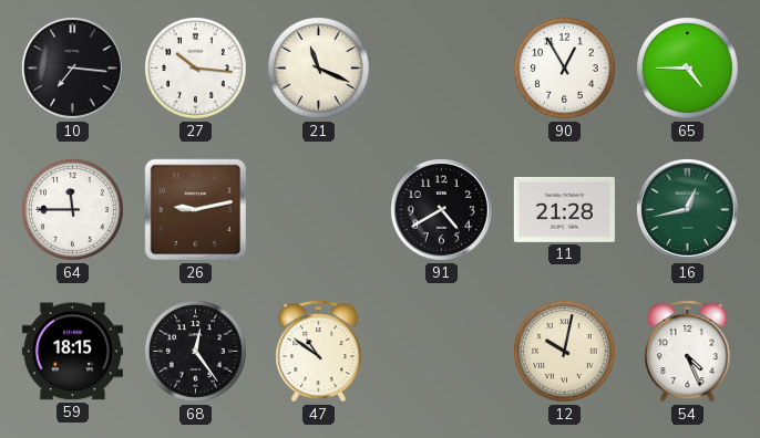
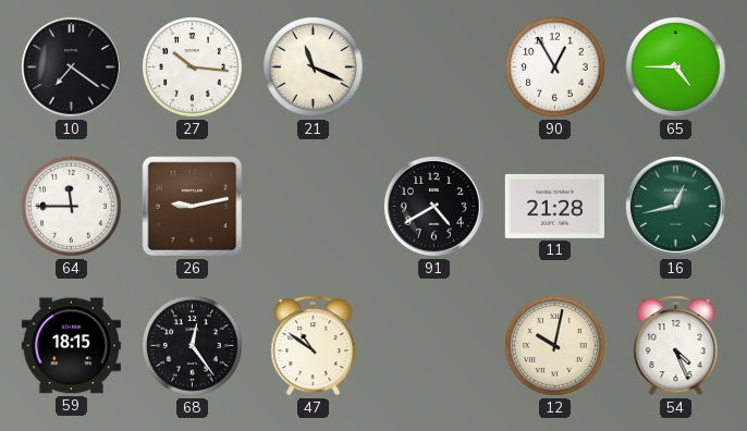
10: 7:16 -> 7:21
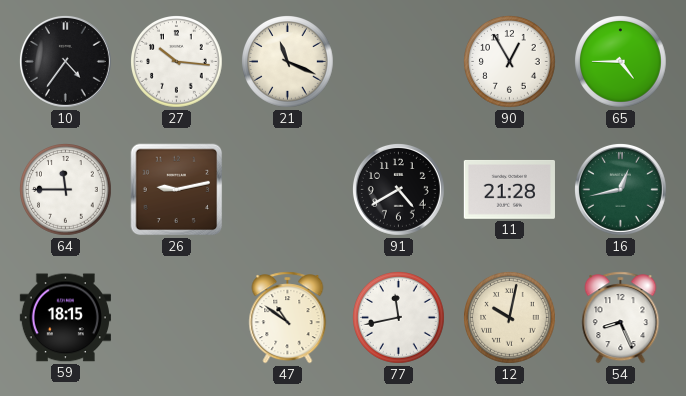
10: 7:21 -> 4:36
68: 12:24 -> none
77: none -> 11:43
54: 4:26 -> 8:26
